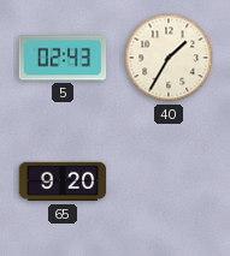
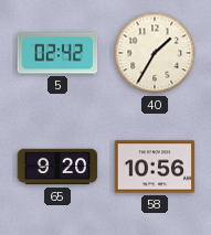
5: 02:43 -> 02:42
58: none -> 10:56
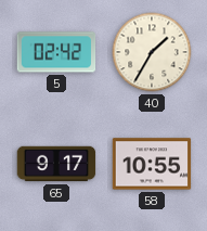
65: 9:20 -> 9:17
58: 10:56 -> 10:55
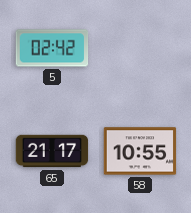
40: 1:35 -> none
65: 9:17 -> 21:17
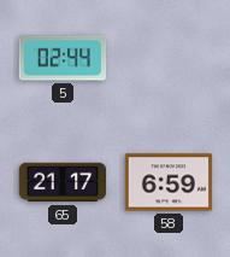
5: 02:42 -> 02:44
58: 10:55 -> 6:59
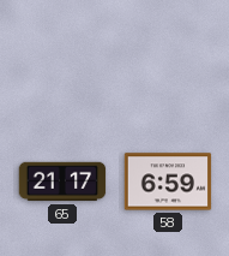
5: 02:44 -> none
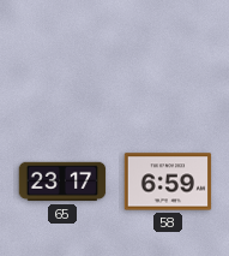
65: 21:17 -> 23:17
